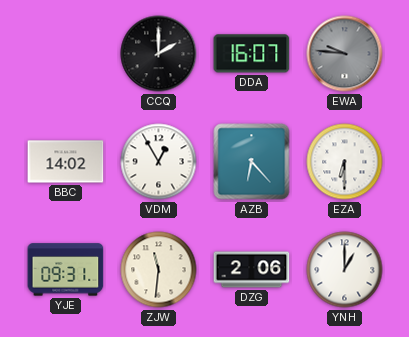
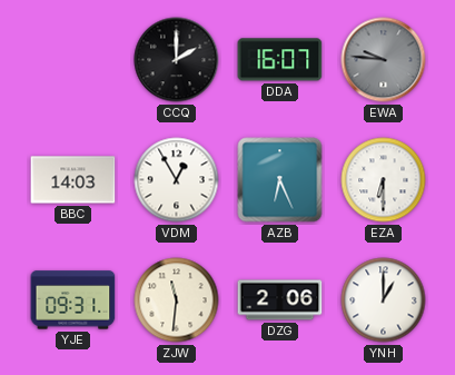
BBC: 14:02 -> 14:03
AZB: 6:23 -> 6:26
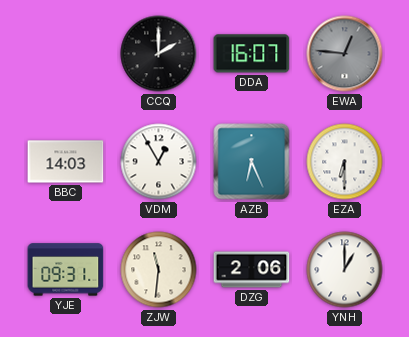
EWA: 9:46 -> 12:46
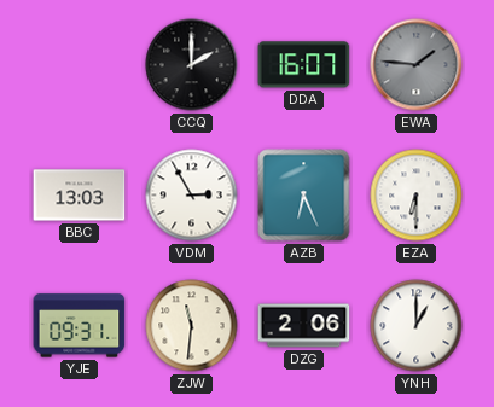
EWA: 12:46 -> 1:46
BBC: 14:03 -> 13:03
VDM: 12:55 -> 2:55
